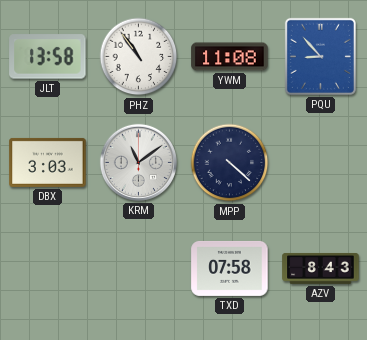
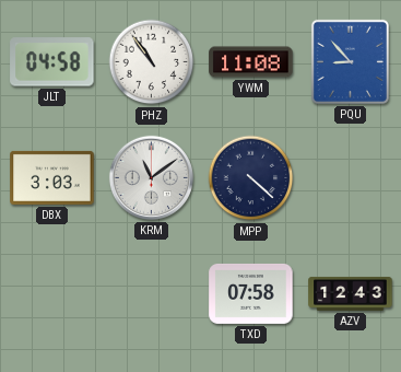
JLT: 13:58 -> 04:58
AZV: 8:43 -> 12:43
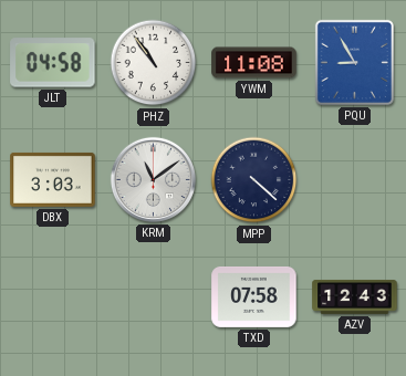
PQU: 8:53 -> 8:55
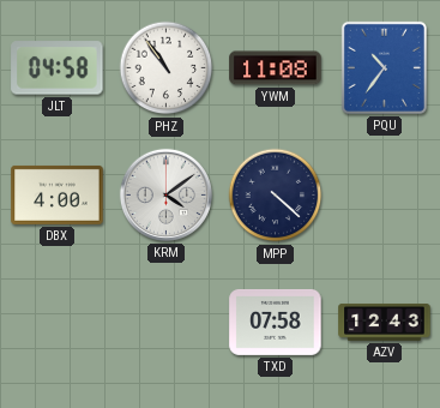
PQU: 8:55 -> 10:36
DBX: 3:03 -> 4:00
KRM: 11:09 -> 4:09
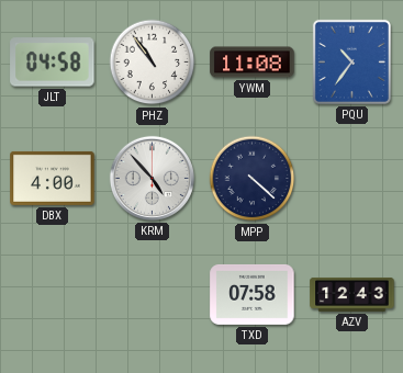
KRM: 4:09 -> 4:53
